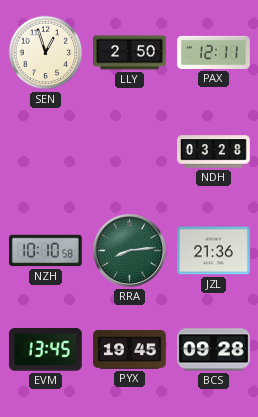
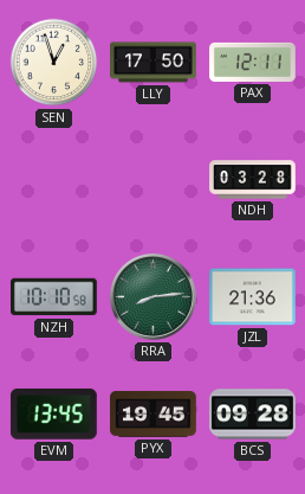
LLY: 2:50 -> 17:50
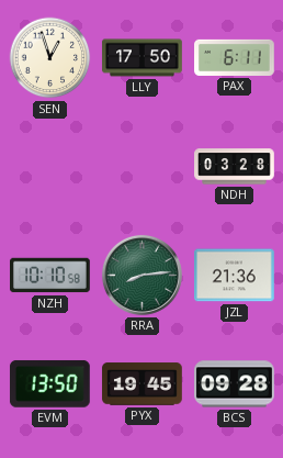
PAX: 12:11 -> 6:11
EVM: 13:45 -> 13:50
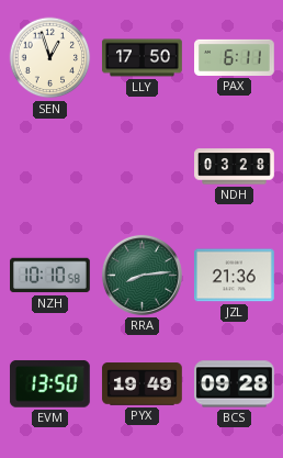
PYX: 19:45 -> 19:49
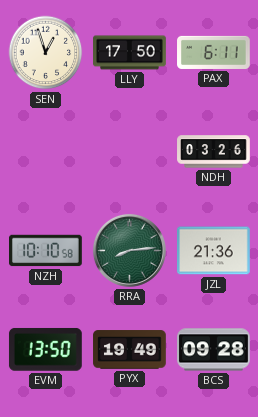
NDH: 03:28 -> 03:26
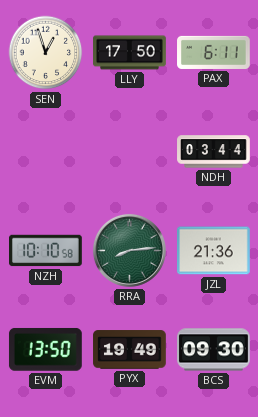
NDH: 03:26 -> 03:44
BCS: 09:28 -> 09:30
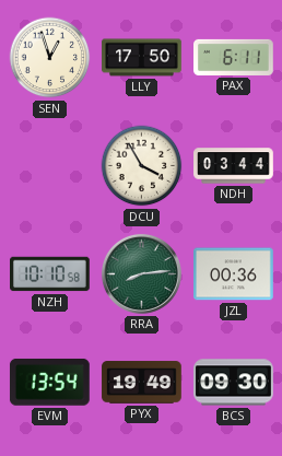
DCU: none -> 3:55
JZL: 21:36 -> 00:36
EVM: 13:50 -> 13:54
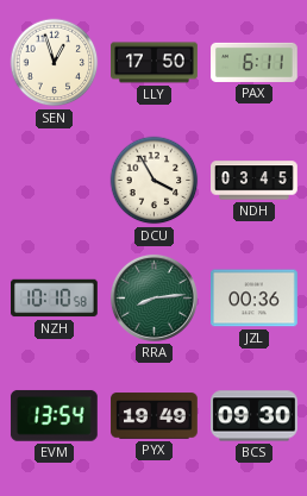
NDH: 03:44 -> 03:45
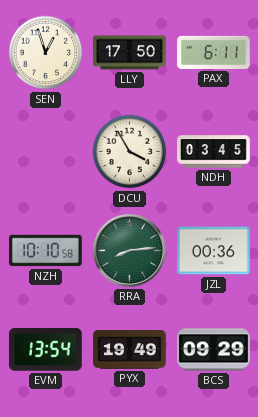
BCS: 09:30 -> 09:29
